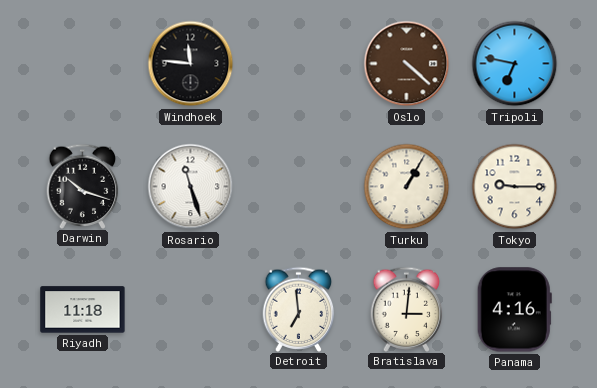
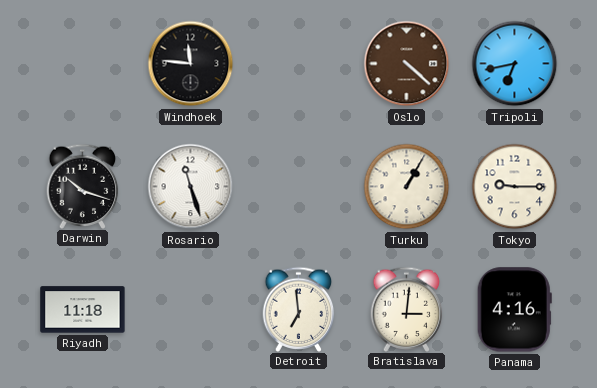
Tripoli: 6:47 -> 6:43
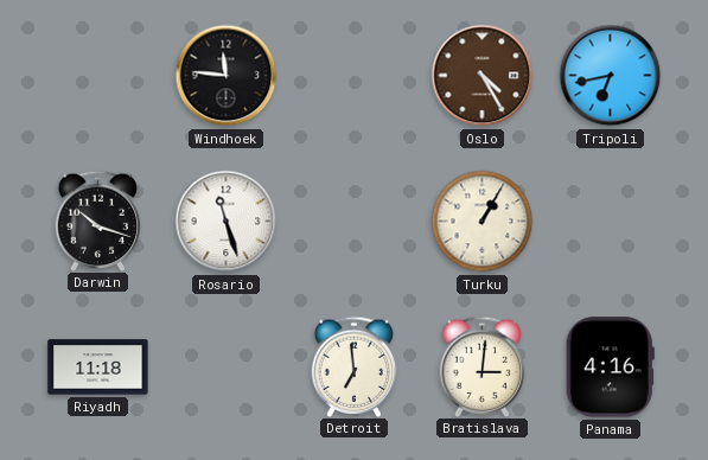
Oslo: 4:22 -> 4:25
Tokyo: 9:15 -> none
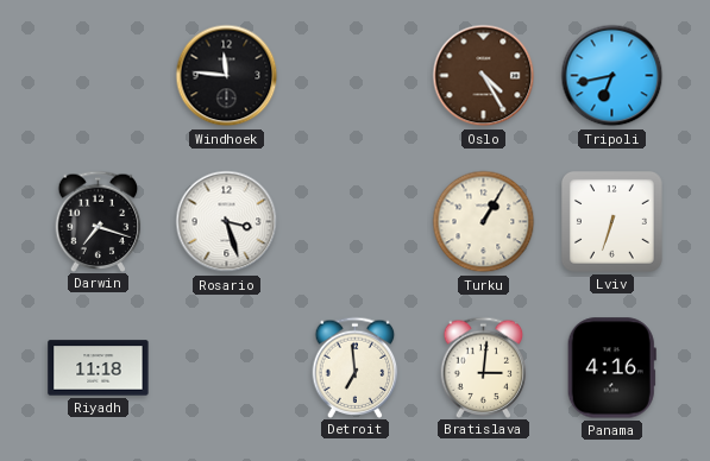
Darwin: 10:18 -> 7:18
Rosario: 11:27 -> 3:27
Lviv: none -> 6:33
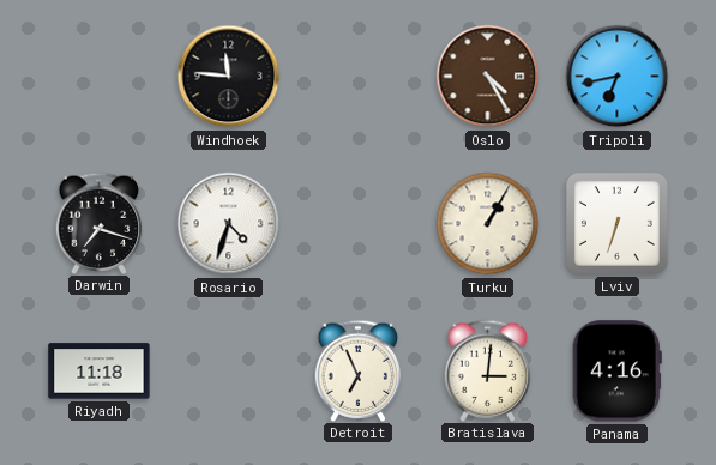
Rosario: 3:27 -> 4:33
Detroit: 6:59 -> 6:56
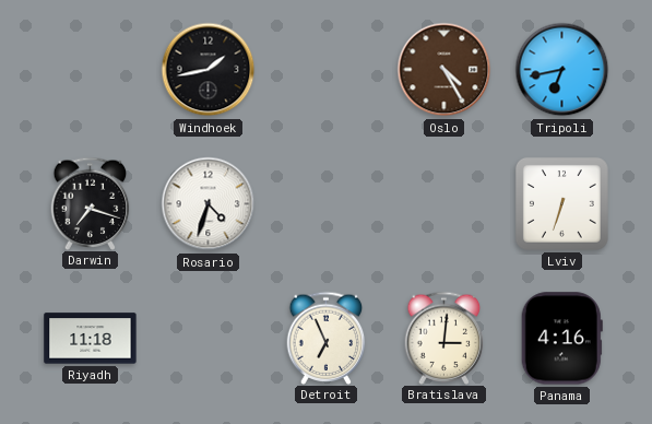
Windhoek: 11:46 -> 1:43
Turku: 1:05 -> none
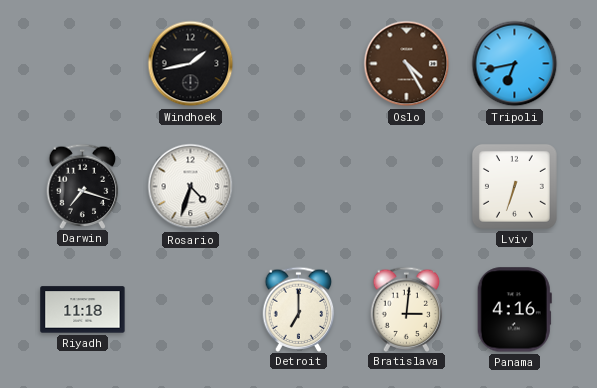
Detroit: 6:56 -> 7:00
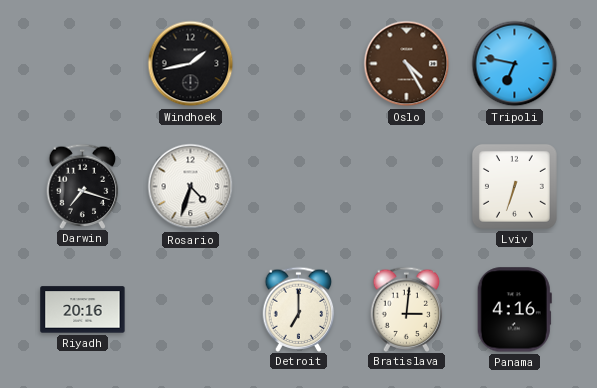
Tripoli: 6:43 -> 6:47
Riyadh: 11:18 -> 20:16
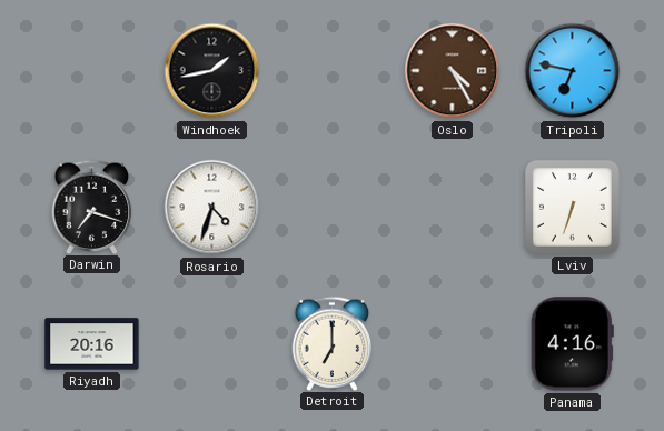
Bratislava: 3:01 -> none
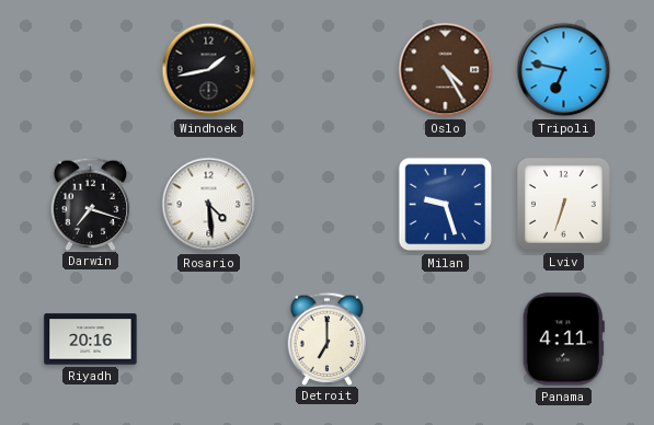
Rosario: 4:33 -> 4:29
Milan: none -> 9:27
Panama: 4:16 -> 4:11
